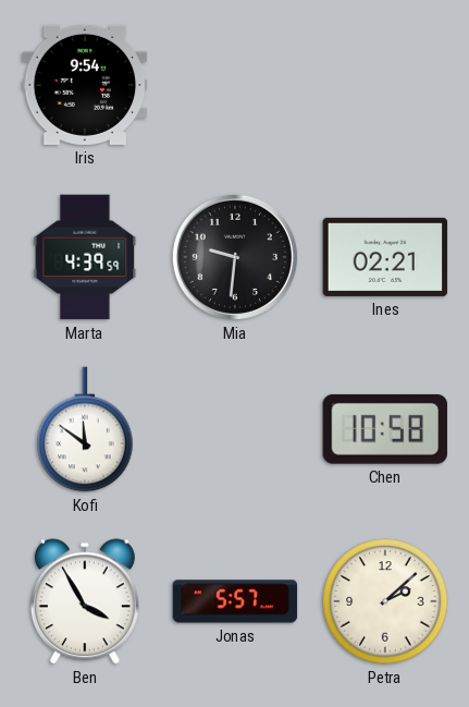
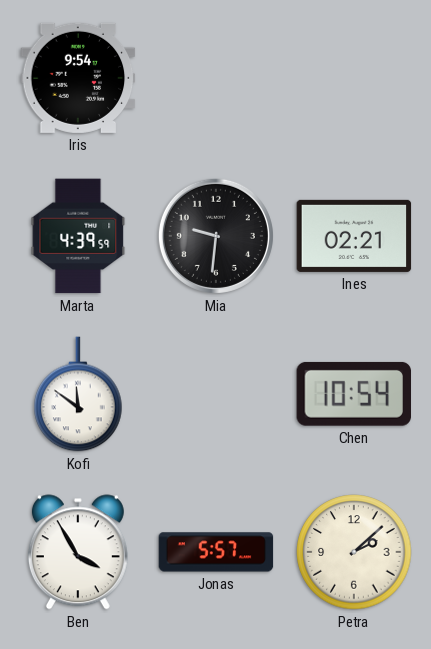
Chen: 10:58 -> 10:54
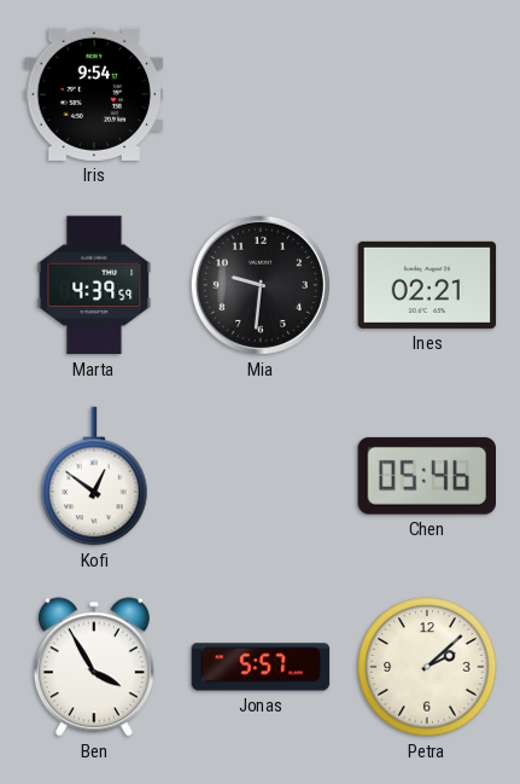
Kofi: 11:51 -> 12:51
Chen: 10:54 -> 05:46
